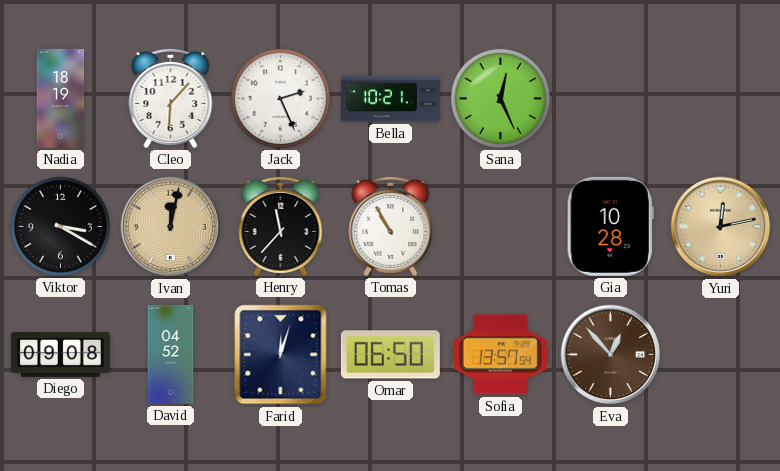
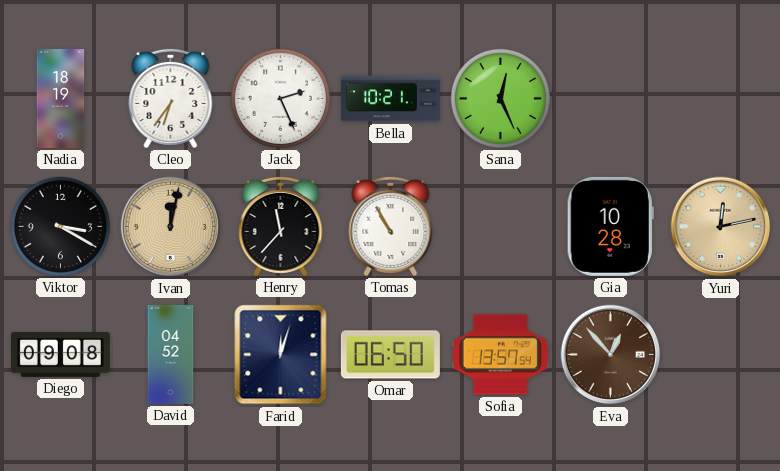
Cleo: 6:07 -> 6:36
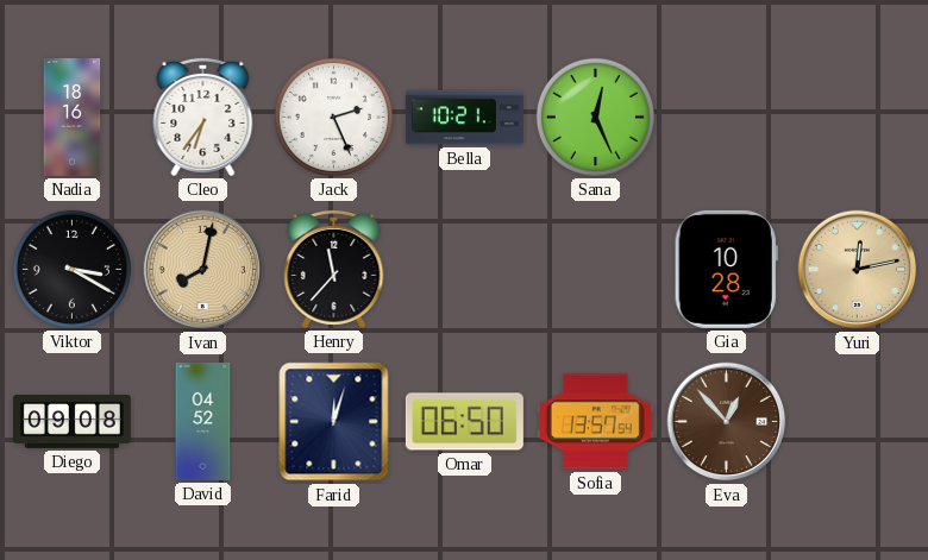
Nadia: 18:19 -> 18:16
Ivan: 12:02 -> 8:02
Tomas: 10:55 -> none
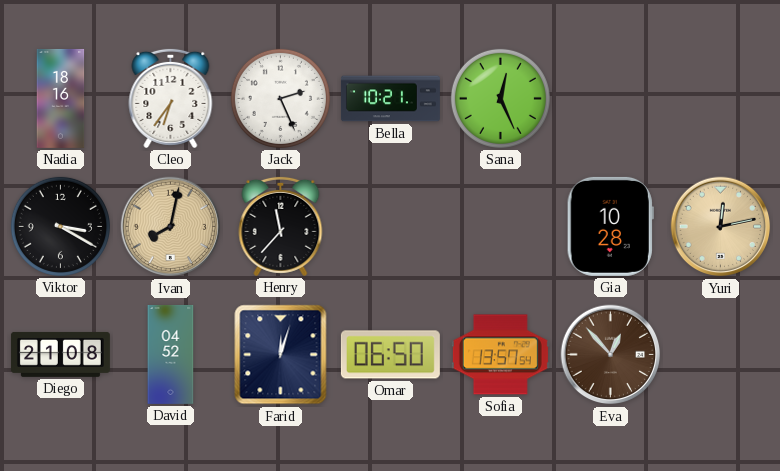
Diego: 09:08 -> 21:08
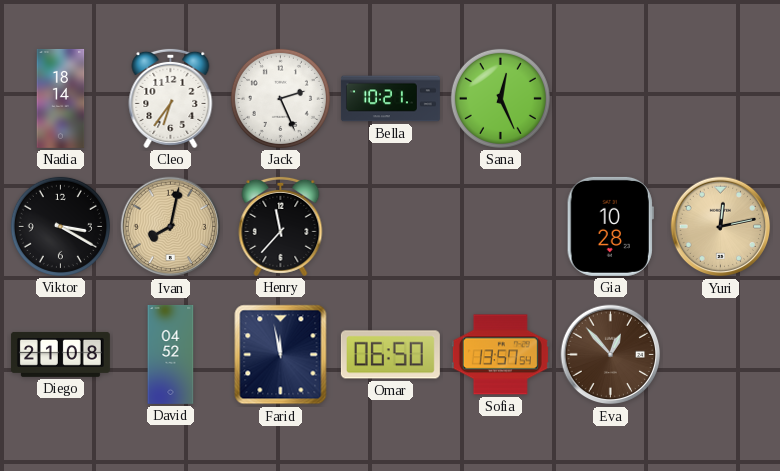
Nadia: 18:16 -> 18:14
Farid: 12:03 -> 11:58
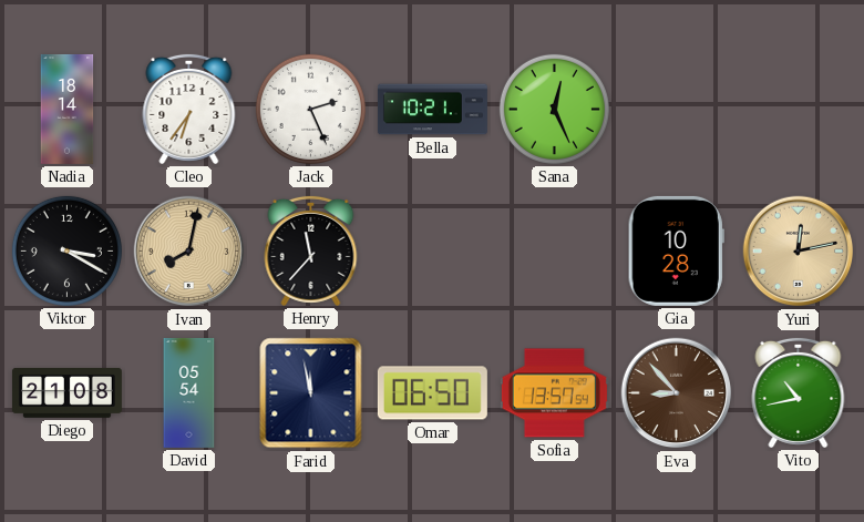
David: 04:52 -> 05:54
Eva: 12:53 -> 8:53
Vito: none -> 10:43
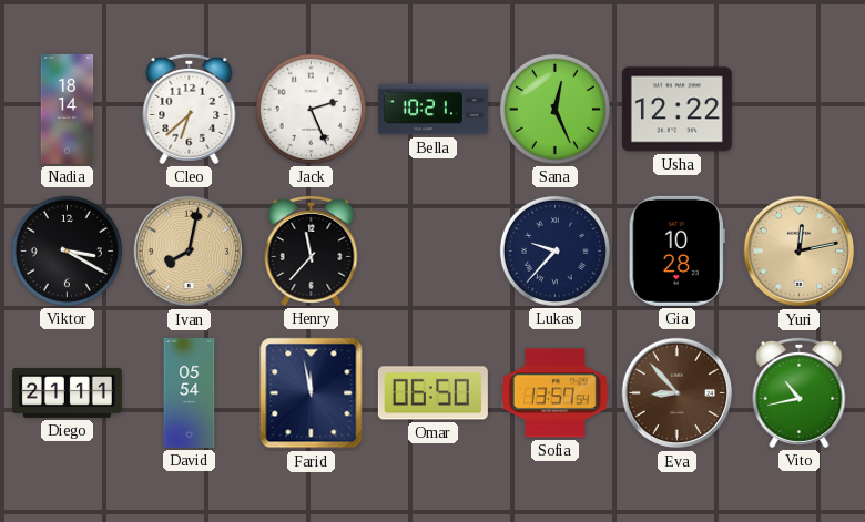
Cleo: 6:36 -> 6:38
Usha: none -> 12:22
Lukas: none -> 9:37
Diego: 21:08 -> 21:11
